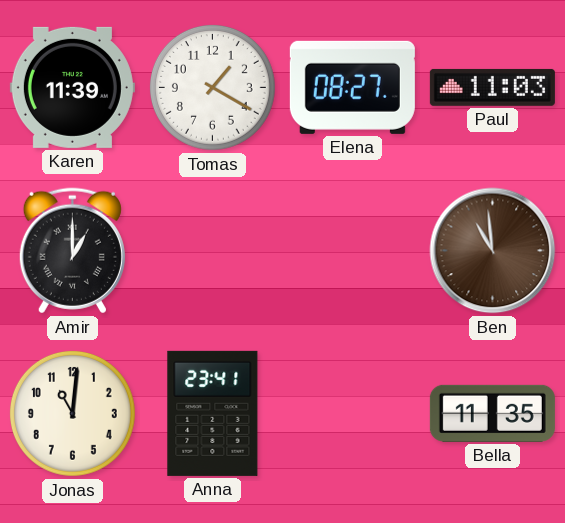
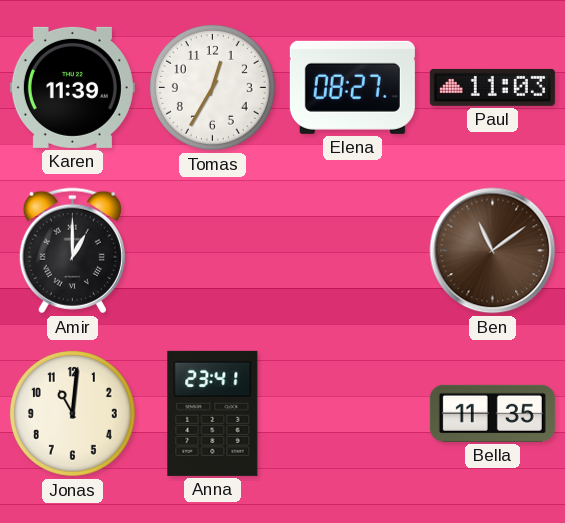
Tomas: 1:20 -> 12:35
Ben: 10:59 -> 11:09
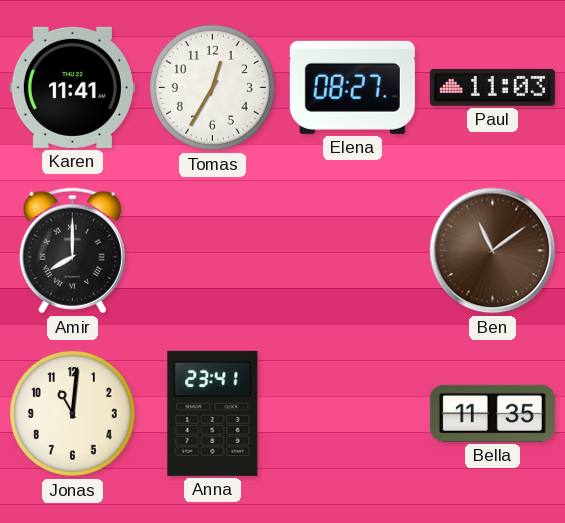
Karen: 11:39 -> 11:41
Amir: 1:00 -> 8:00
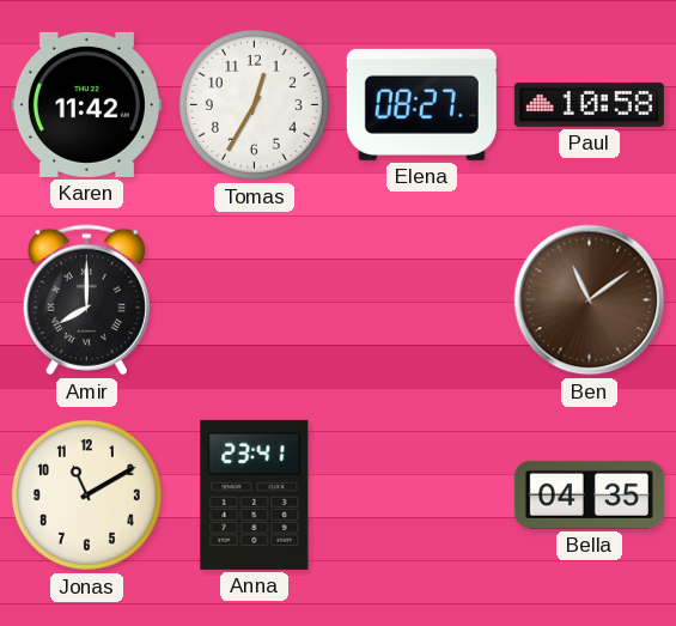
Karen: 11:41 -> 11:42
Paul: 11:03 -> 10:58
Jonas: 11:01 -> 11:10
Bella: 11:35 -> 04:35
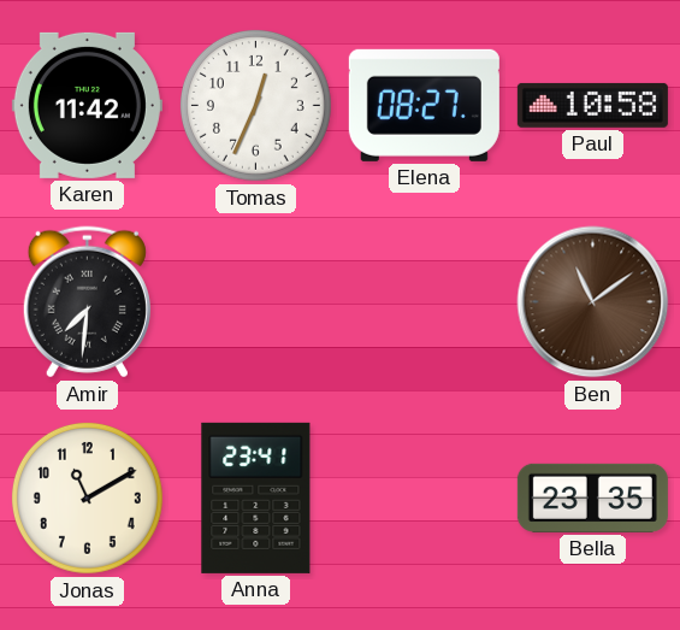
Tomas: 12:35 -> 12:34
Amir: 8:00 -> 7:31
Bella: 04:35 -> 23:35
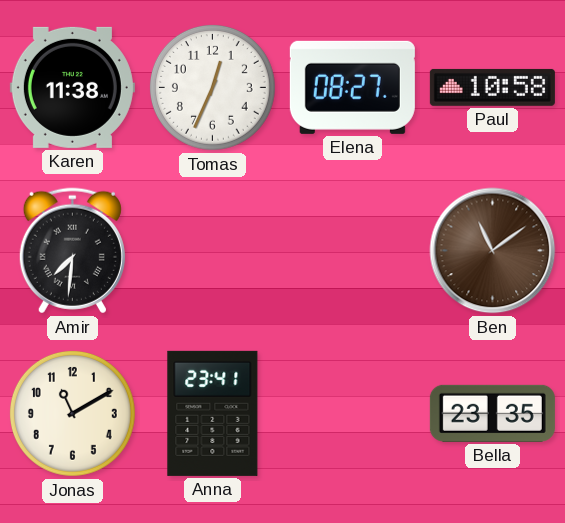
Karen: 11:42 -> 11:38
